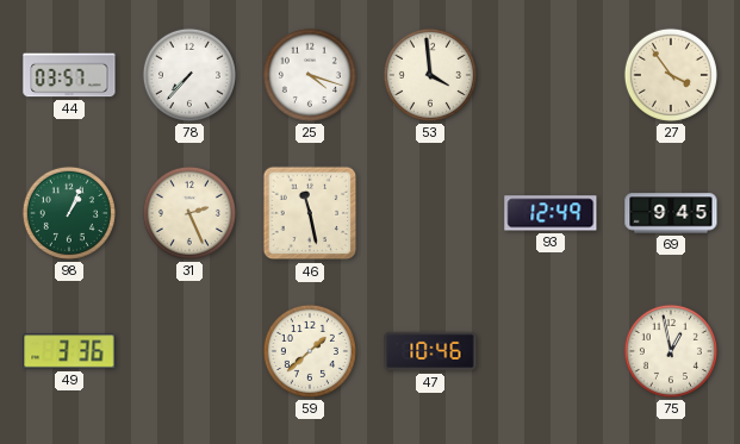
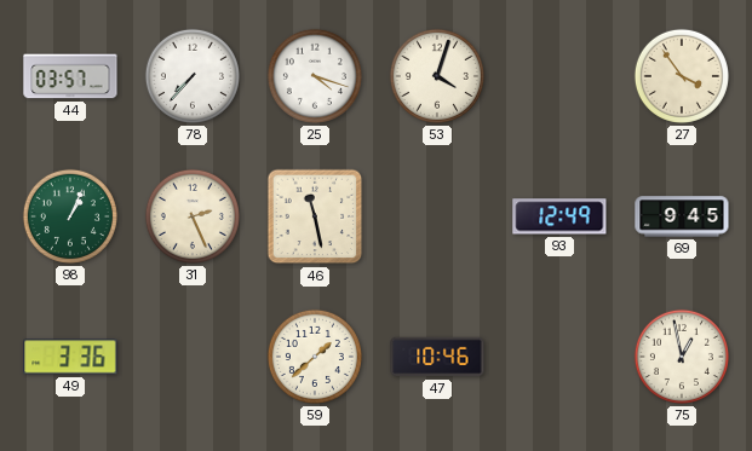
53: 3:59 -> 4:03
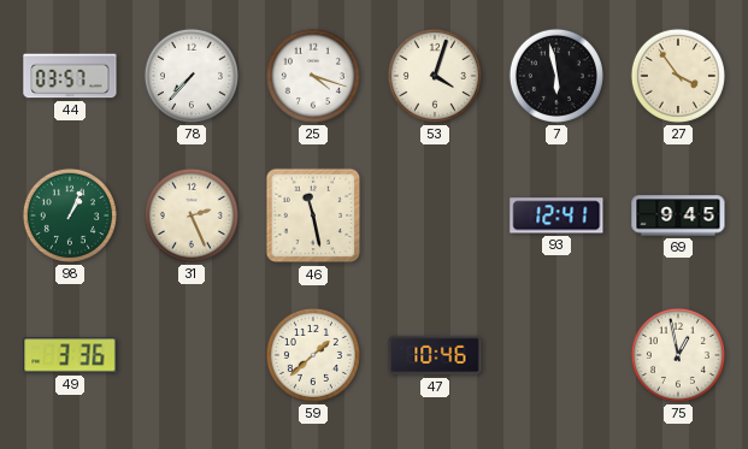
7: none -> 5:58
93: 12:49 -> 12:41
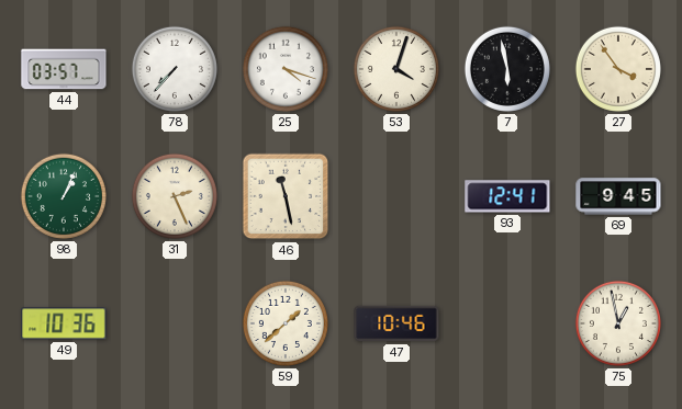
49: 3:36 -> 10:36
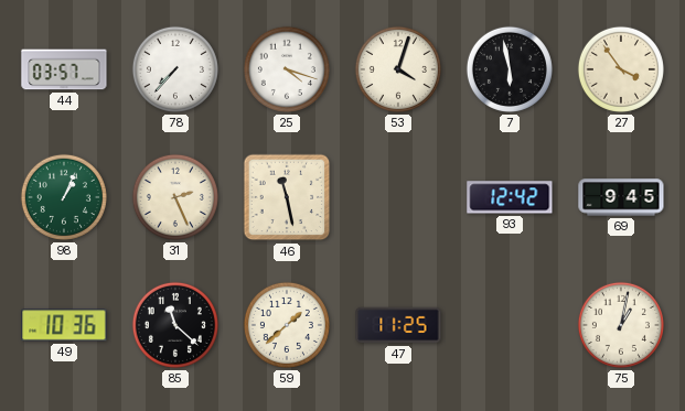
93: 12:41 -> 12:42
85: none -> 11:22
47: 10:46 -> 11:25
75: 12:58 -> 1:02
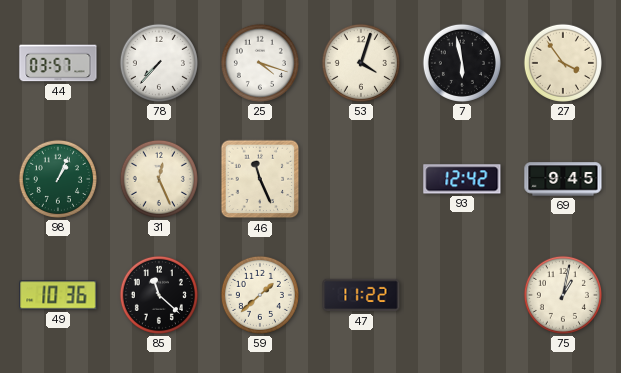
31: 2:26 -> 12:26
46: 11:28 -> 11:26
47: 11:25 -> 11:22
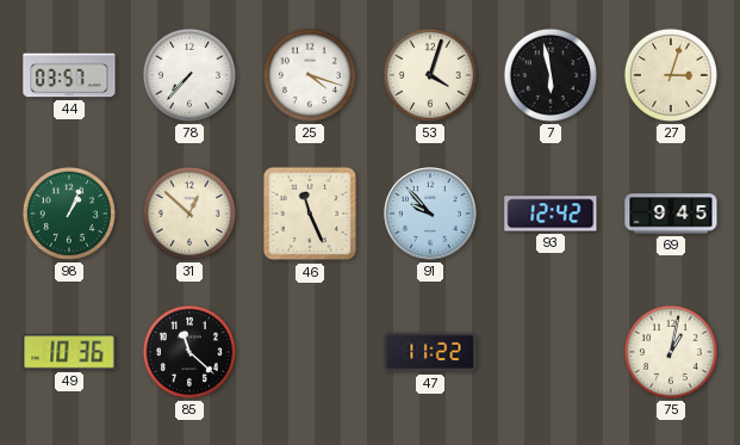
27: 3:54 -> 3:03
31: 12:26 -> 12:52
91: none -> 9:53
59: 1:38 -> none
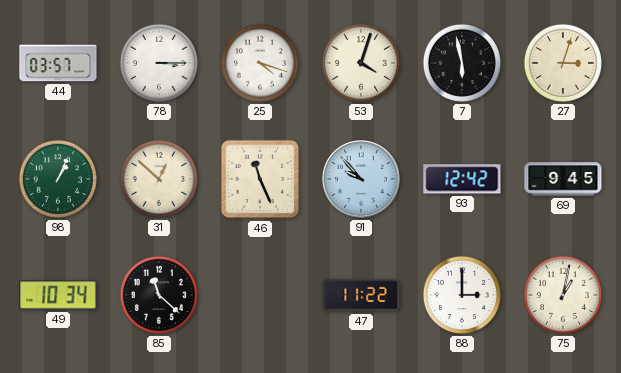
78: 7:37 -> 3:15
49: 10:36 -> 10:34
88: none -> 3:00
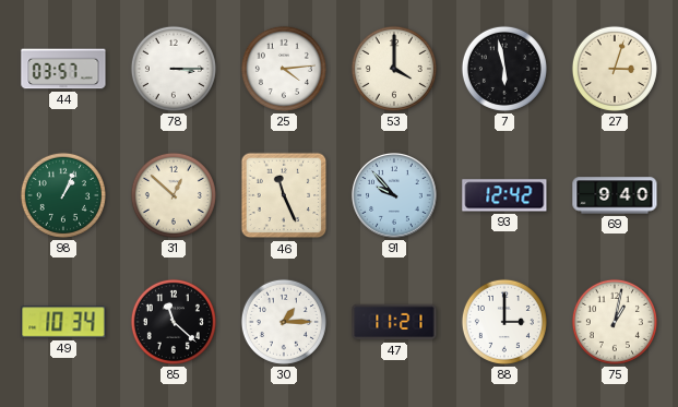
25: 4:18 -> 4:14
53: 4:03 -> 4:00
69: 9:45 -> 9:40
30: none -> 1:15
47: 11:22 -> 11:21
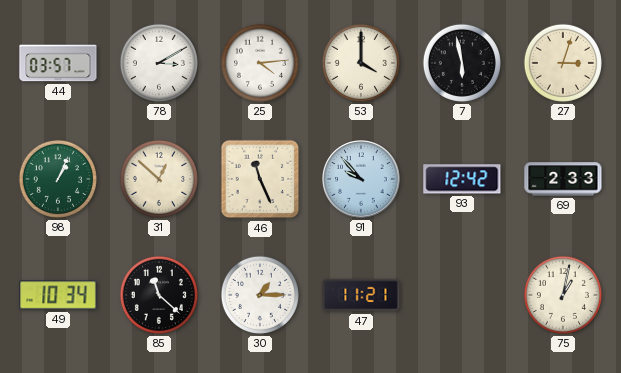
78: 3:15 -> 3:10
69: 9:40 -> 2:33
88: 3:00 -> none
